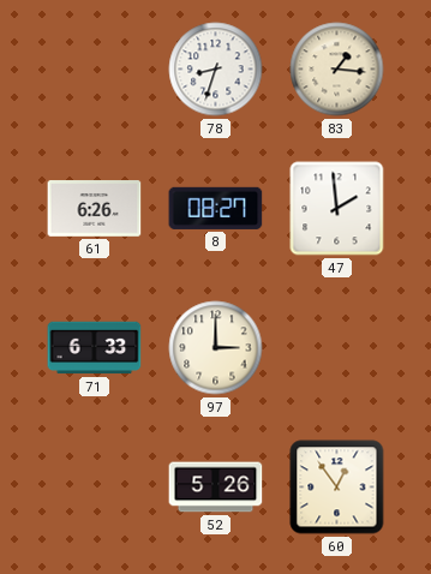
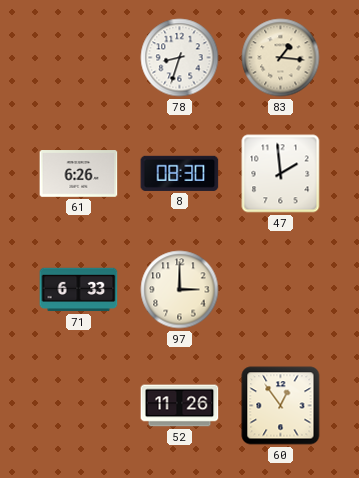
8: 08:27 -> 08:30
52: 5:26 -> 11:26
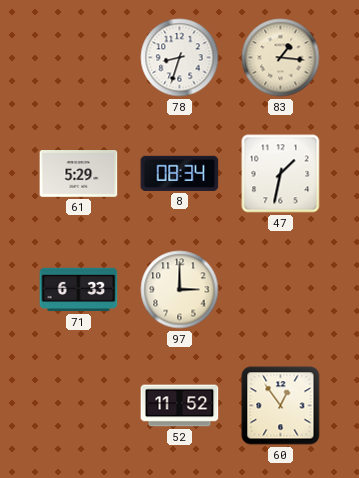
61: 6:26 -> 5:29
8: 08:30 -> 08:34
47: 1:59 -> 1:32
52: 11:26 -> 11:52
